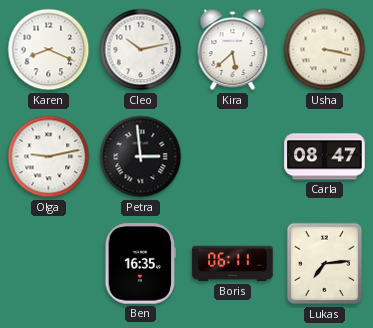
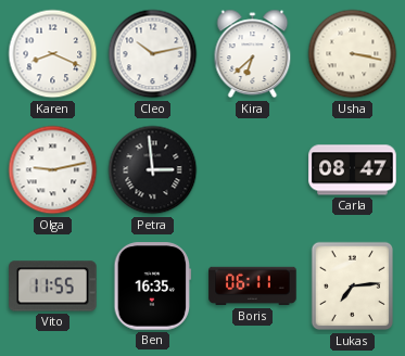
Kira: 5:38 -> 6:38
Vito: none -> 11:55
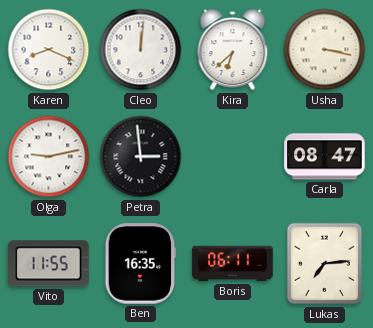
Cleo: 10:13 -> 12:01
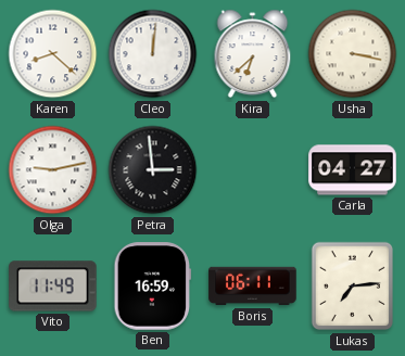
Karen: 8:19 -> 8:22
Carla: 08:47 -> 04:27
Vito: 11:55 -> 11:49
Ben: 16:35 -> 16:59
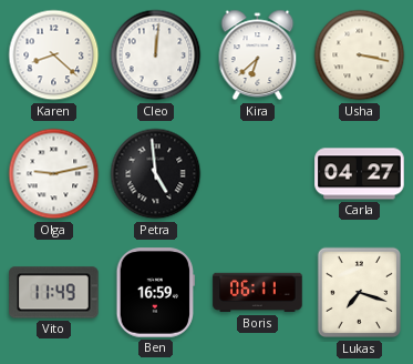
Petra: 2:59 -> 4:59
Lukas: 7:14 -> 7:18
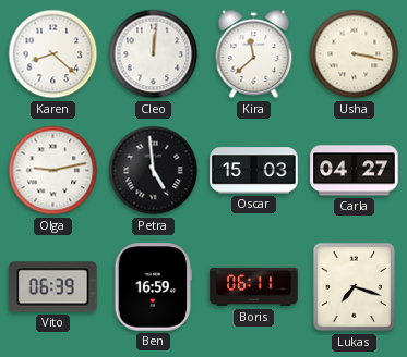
Kira: 6:38 -> 11:38
Oscar: none -> 15:03
Vito: 11:49 -> 06:39
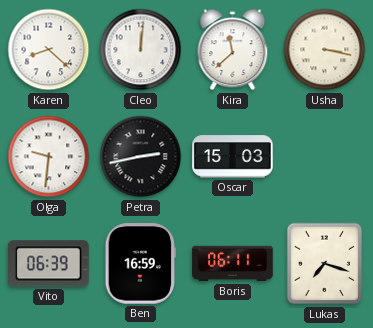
Olga: 9:13 -> 9:31
Petra: 4:59 -> 2:43
Carla: 04:27 -> none
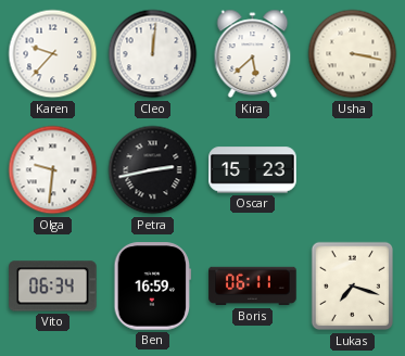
Karen: 8:22 -> 9:37
Kira: 11:38 -> 5:38
Oscar: 15:03 -> 15:23
Vito: 06:39 -> 06:34
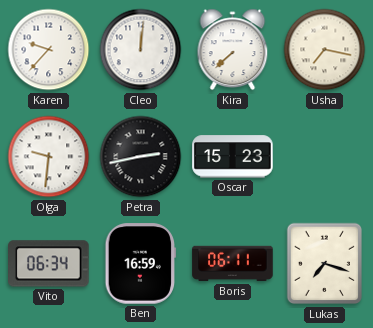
Kira: 5:38 -> 7:38
Usha: 3:17 -> 7:17
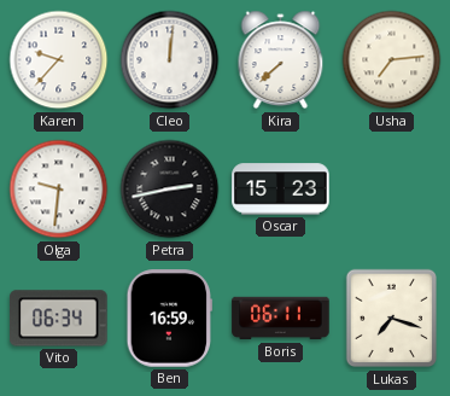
Usha: 7:17 -> 7:14
